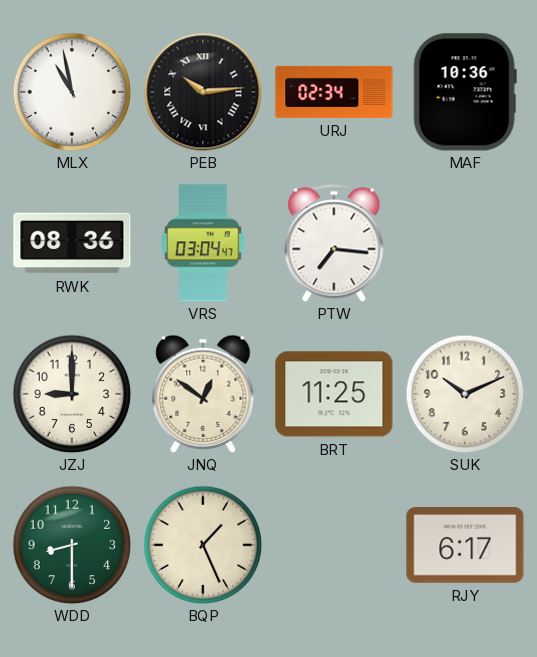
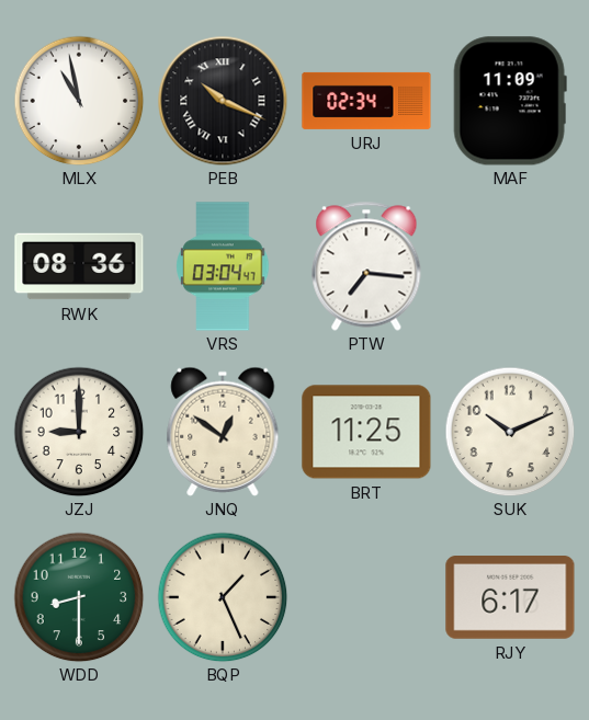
PEB: 10:14 -> 10:19
MAF: 10:36 -> 11:09
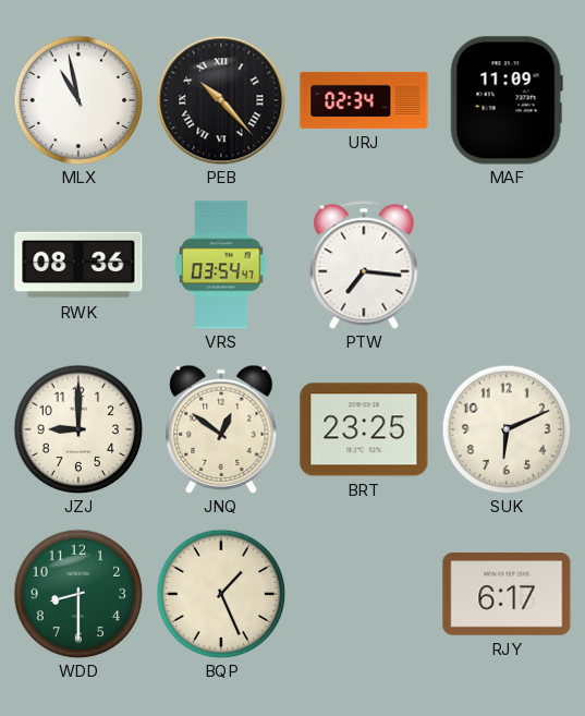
PEB: 10:19 -> 10:23
VRS: 03:04 -> 03:54
BRT: 11:25 -> 23:25
SUK: 10:11 -> 6:11
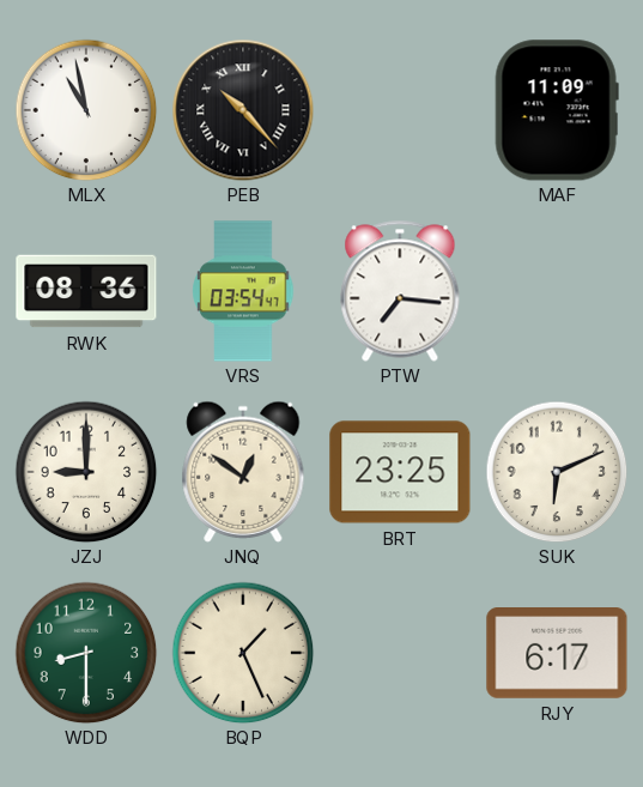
URJ: 02:34 -> none
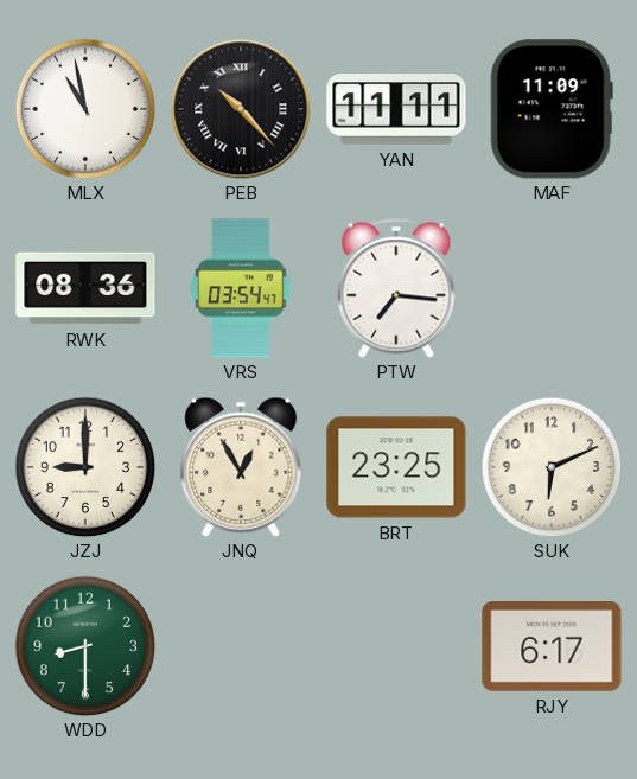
YAN: none -> 11:11
JNQ: 12:51 -> 12:55
BQP: 1:26 -> none
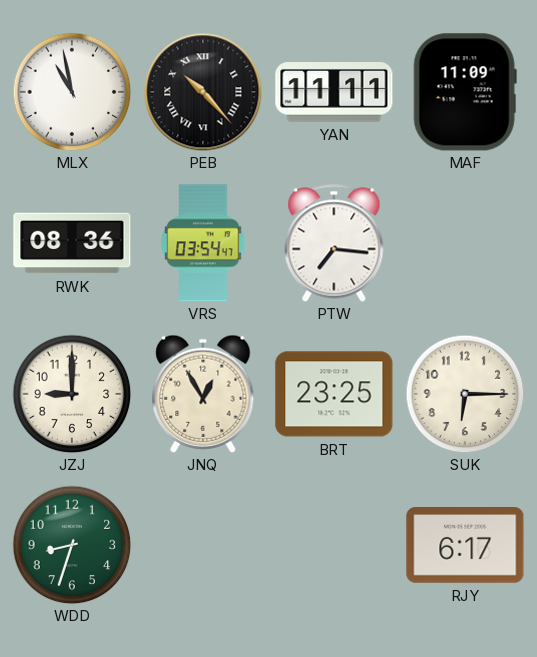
SUK: 6:11 -> 6:15
WDD: 8:30 -> 8:33
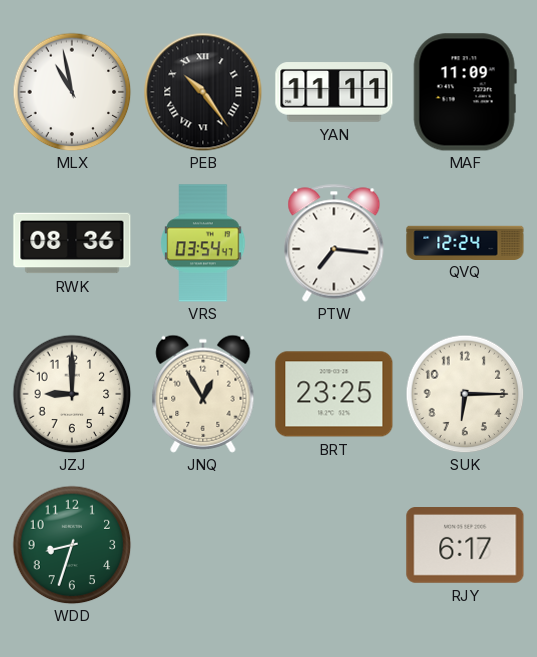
PEB: 10:23 -> 10:24
QVQ: none -> 12:24
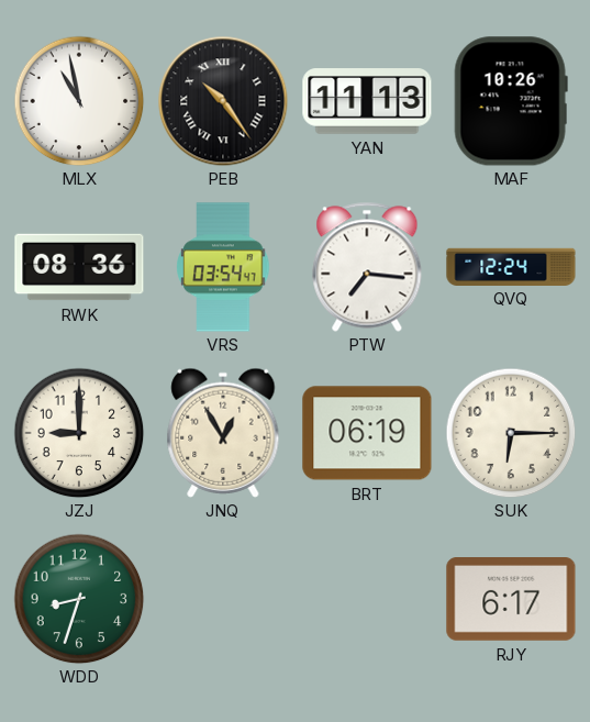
YAN: 11:11 -> 11:13
MAF: 11:09 -> 10:26
BRT: 23:25 -> 06:19
